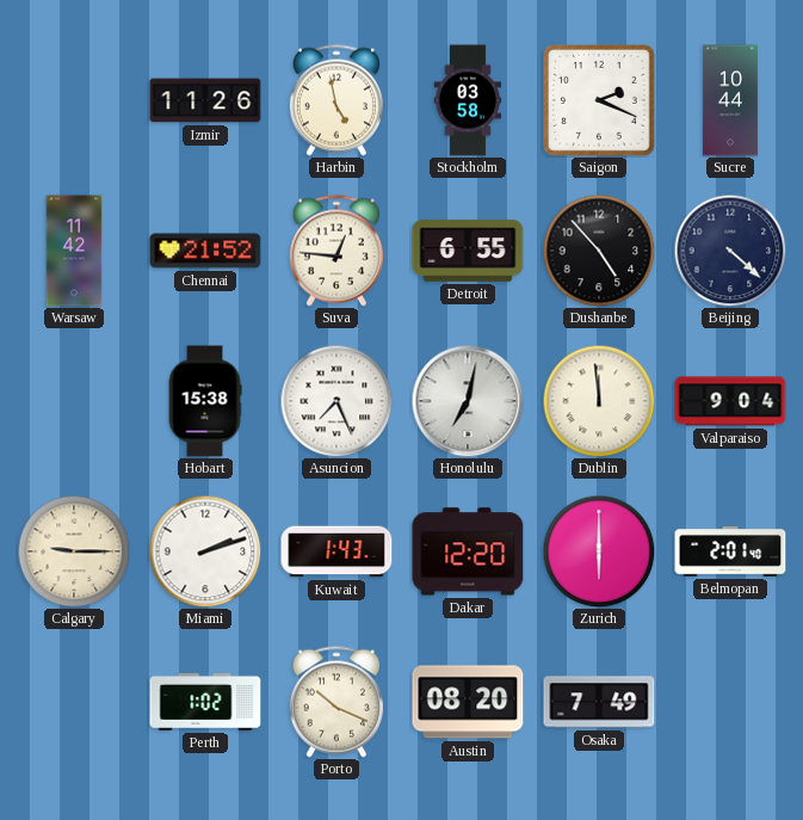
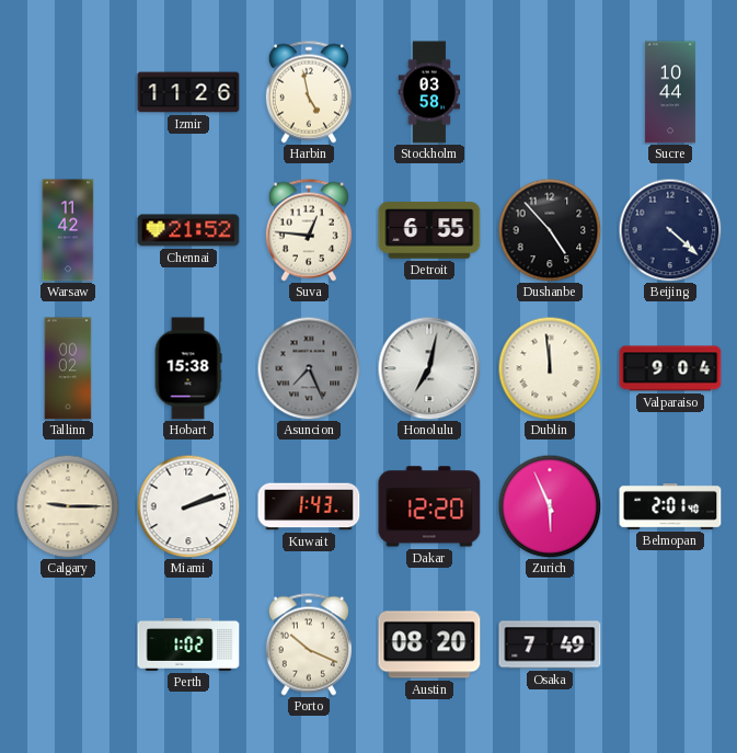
Saigon: 2:19 -> none
Tallinn: none -> 00:02
Asuncion dial: white -> grey
Zurich: 6:00 -> 5:56
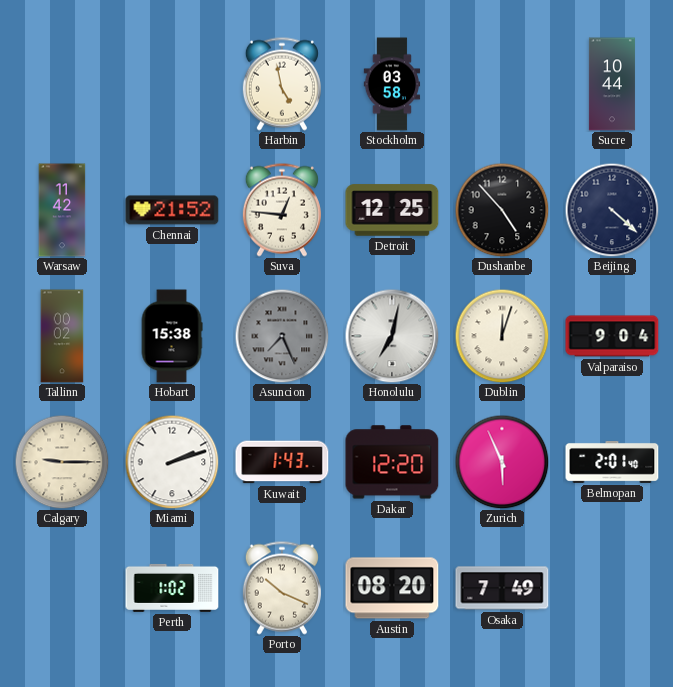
Izmir: 11:26 -> none
Detroit: 6:55 -> 12:25
Dublin: 11:59 -> 12:03
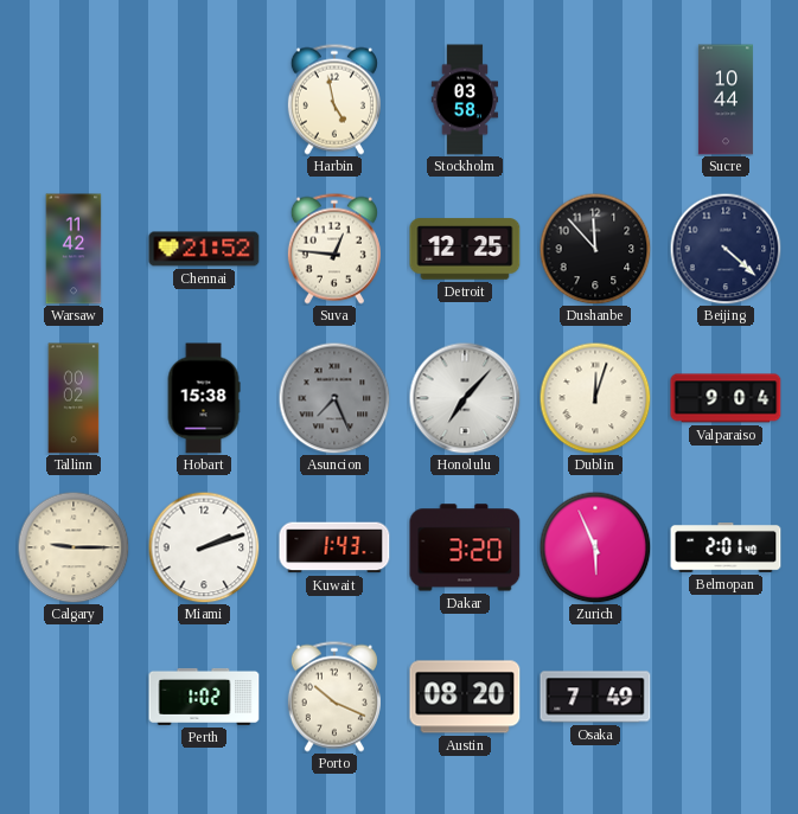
Dushanbe: 4:53 -> 11:53
Honolulu: 7:02 -> 7:07
Dakar: 12:20 -> 3:20
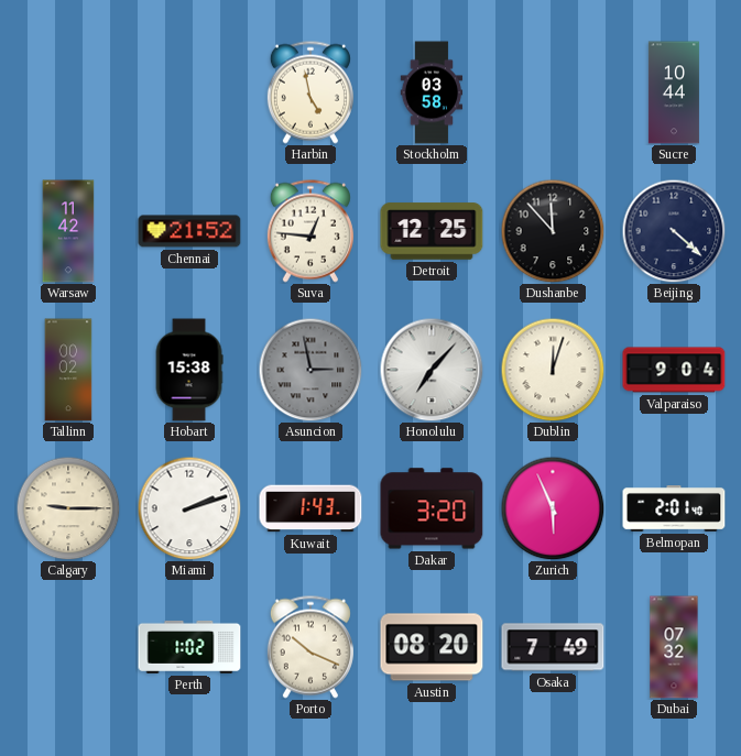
Asuncion: 7:26 -> 2:58
Dubai: none -> 07:32
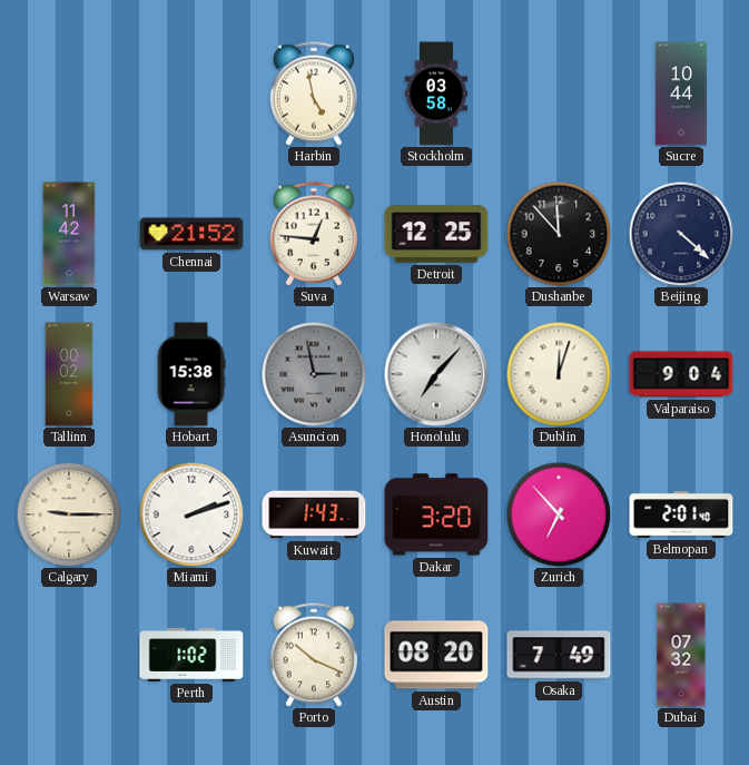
Zurich: 5:56 -> 6:53
